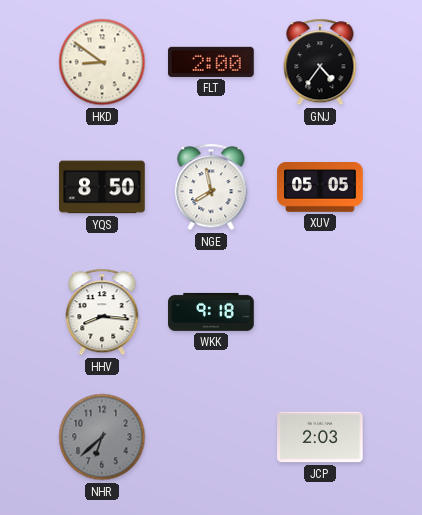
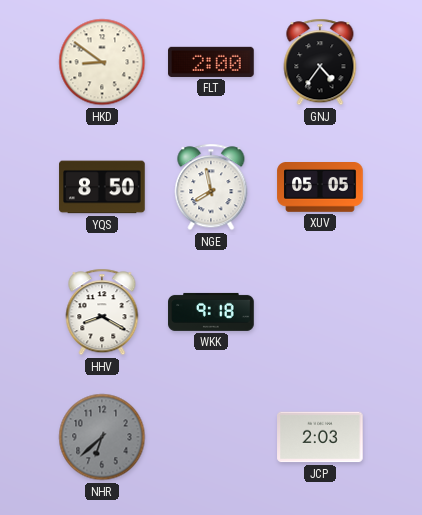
HHV: 8:16 -> 8:20
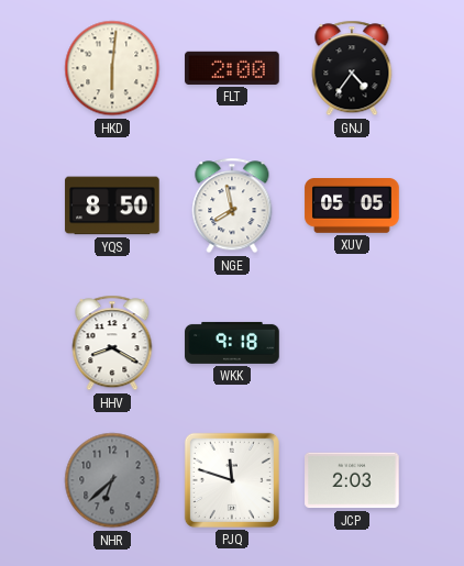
HKD: 8:51 -> 6:01
PJQ: none -> 11:48
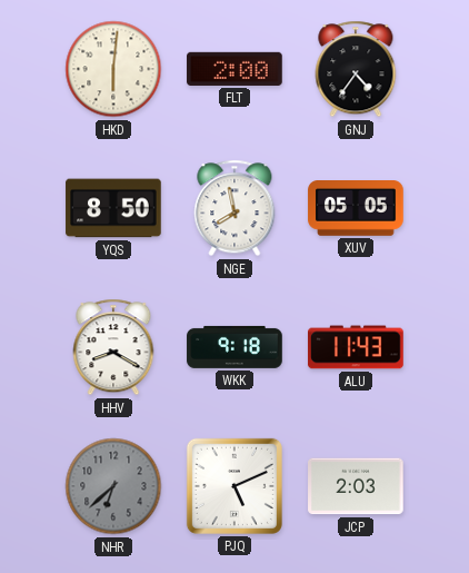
ALU: none -> 11:43
PJQ: 11:48 -> 5:11
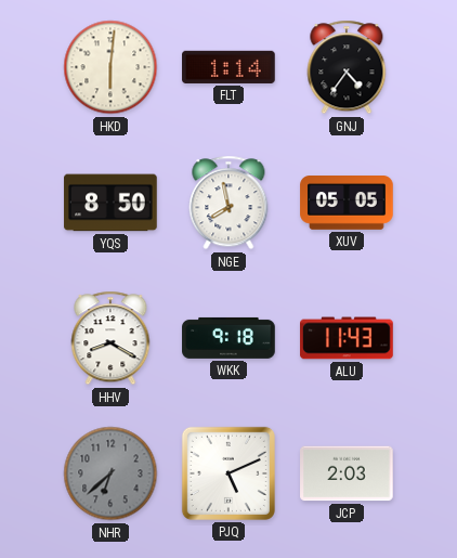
FLT: 2:00 -> 1:14
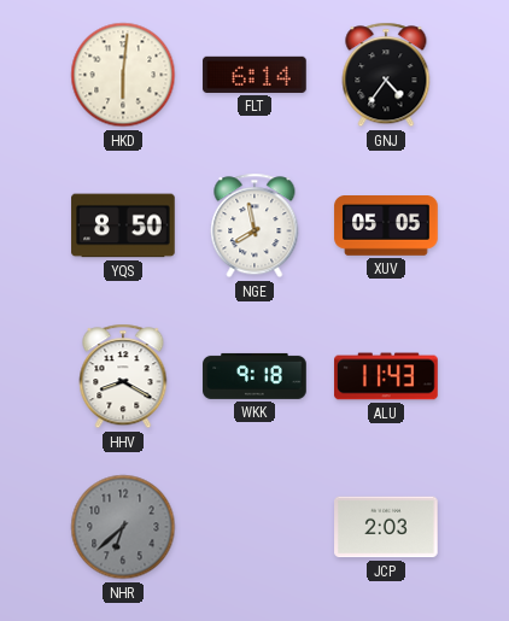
FLT: 1:14 -> 6:14
PJQ: 5:11 -> none
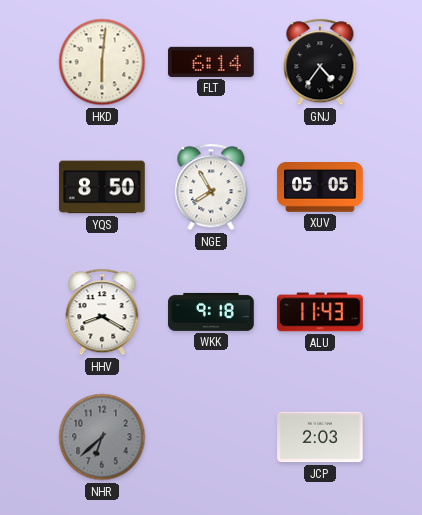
NGE: 7:58 -> 7:55
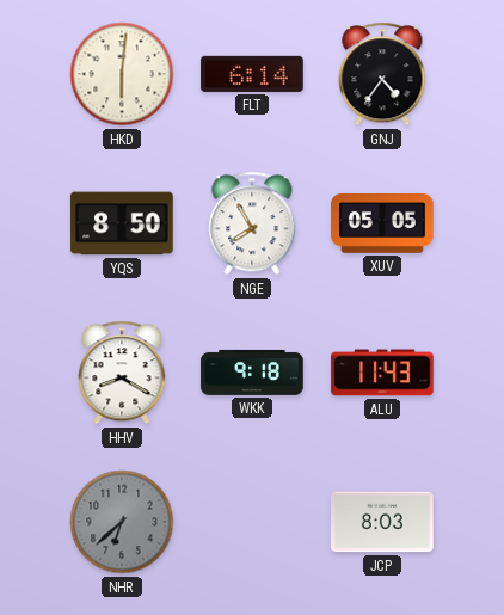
JCP: 2:03 -> 8:03
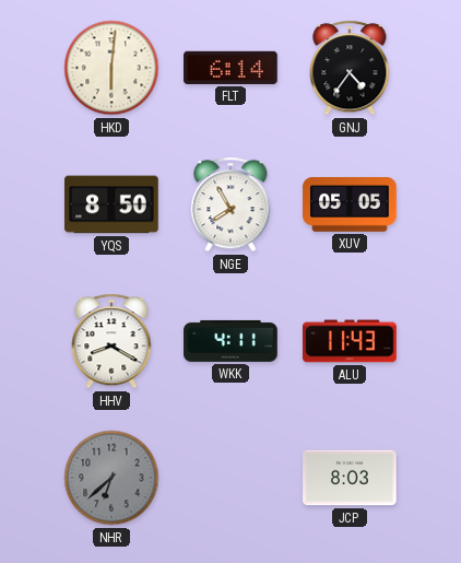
WKK: 9:18 -> 4:11
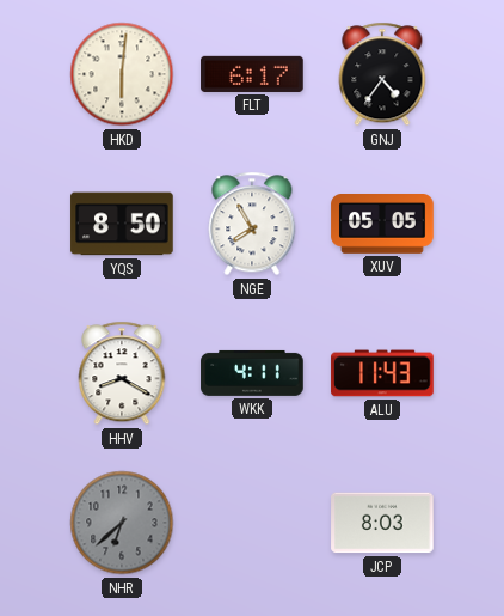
FLT: 6:14 -> 6:17
